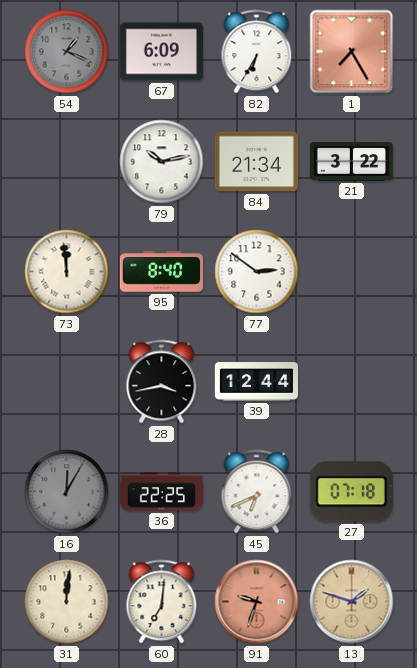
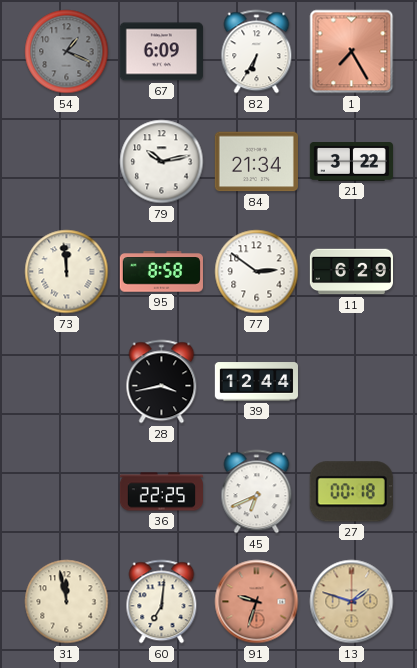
95: 8:40 -> 8:58
11: none -> 6:29
16: 12:05 -> none
27: 07:18 -> 00:18
31: 12:01 -> 11:58
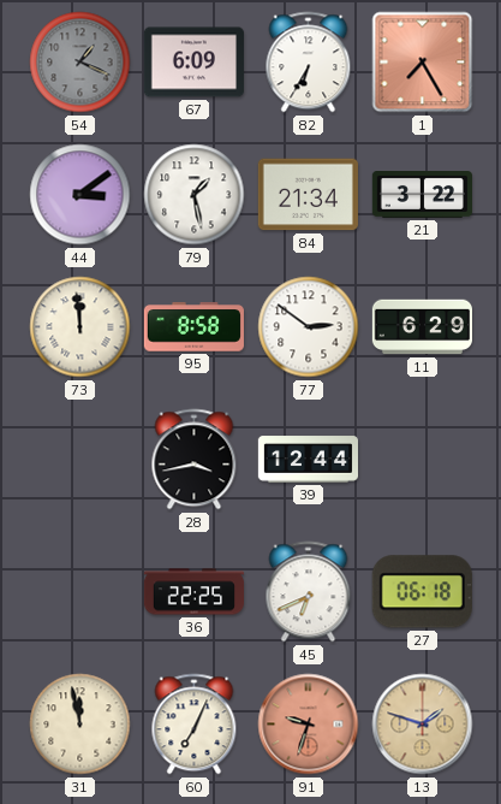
44: none -> 3:09
79: 10:13 -> 1:28
27: 00:18 -> 06:18
60: 7:01 -> 7:04
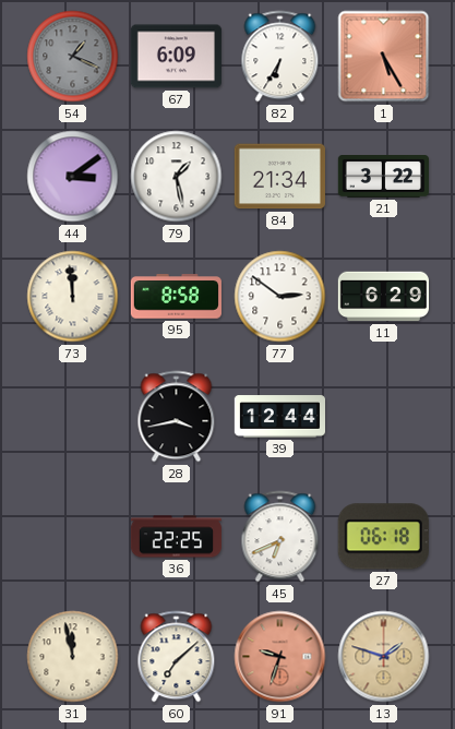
1: 7:25 -> 5:25
60: 7:04 -> 7:08
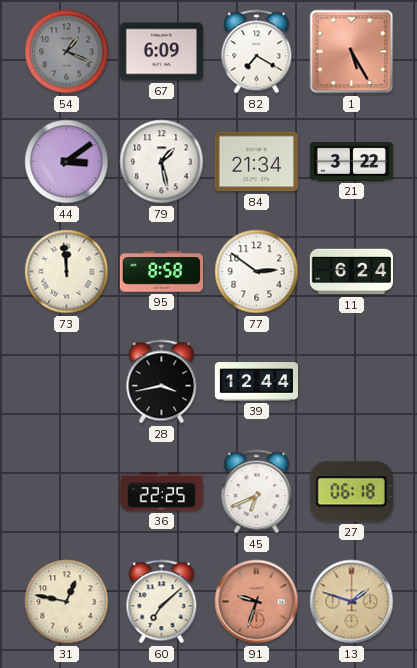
82: 6:35 -> 7:20
11: 6:29 -> 6:24
31: 11:58 -> 12:47
